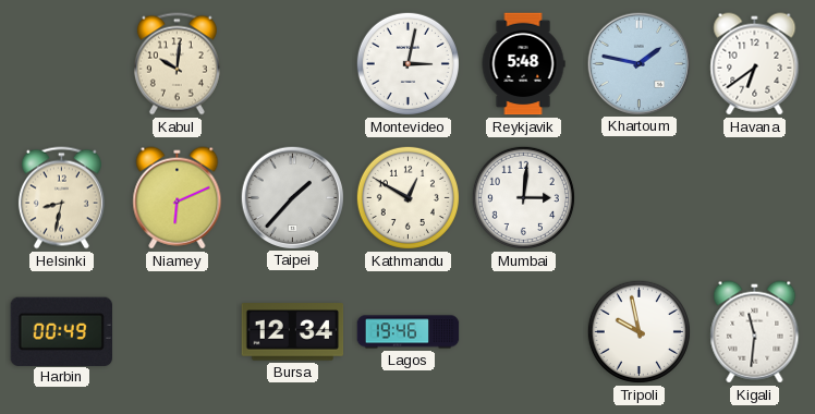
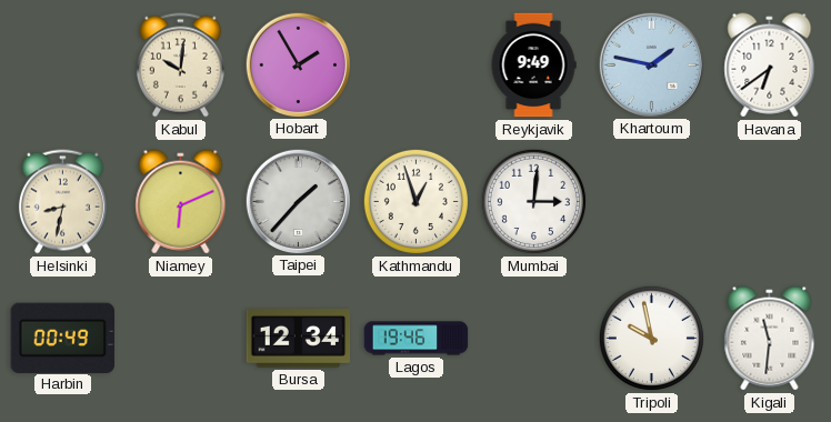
Hobart: none -> 1:55
Montevideo: 3:02 -> none
Reykjavik: 5:48 -> 9:49
Kathmandu: 12:50 -> 12:57
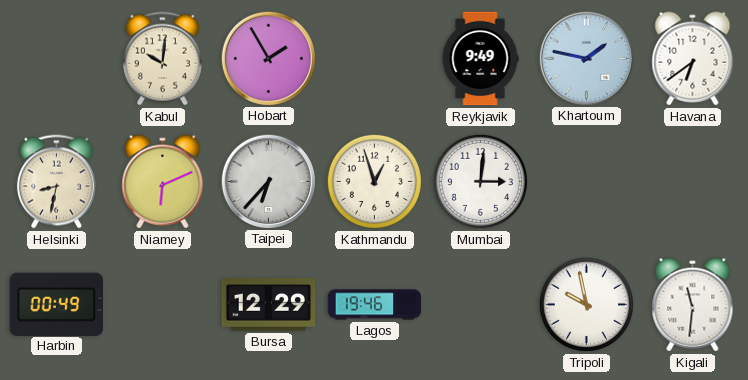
Taipei: 1:37 -> 6:37
Bursa: 12:34 -> 12:29
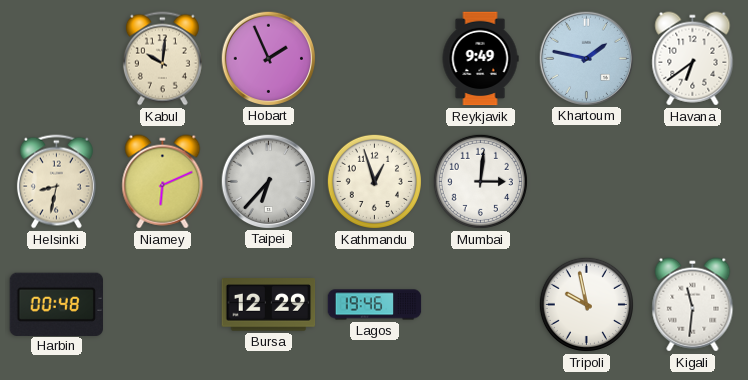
Hobart: 1:55 -> 1:56
Harbin: 00:49 -> 00:48
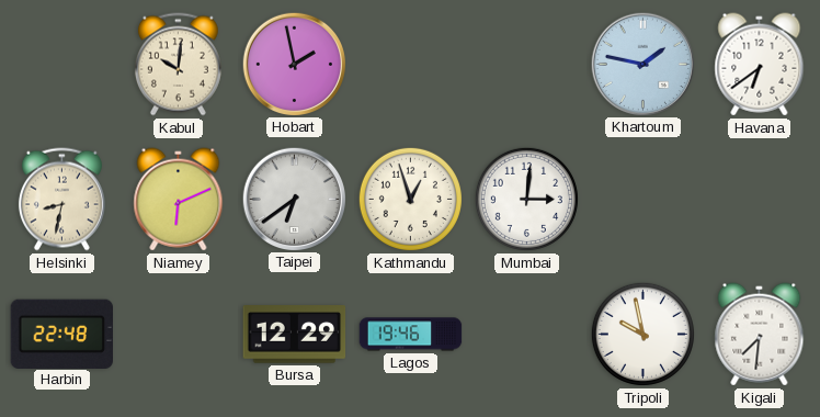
Hobart: 1:56 -> 1:58
Reykjavik: 9:49 -> none
Taipei: 6:37 -> 6:39
Harbin: 00:48 -> 22:48
Kigali: 11:31 -> 7:31
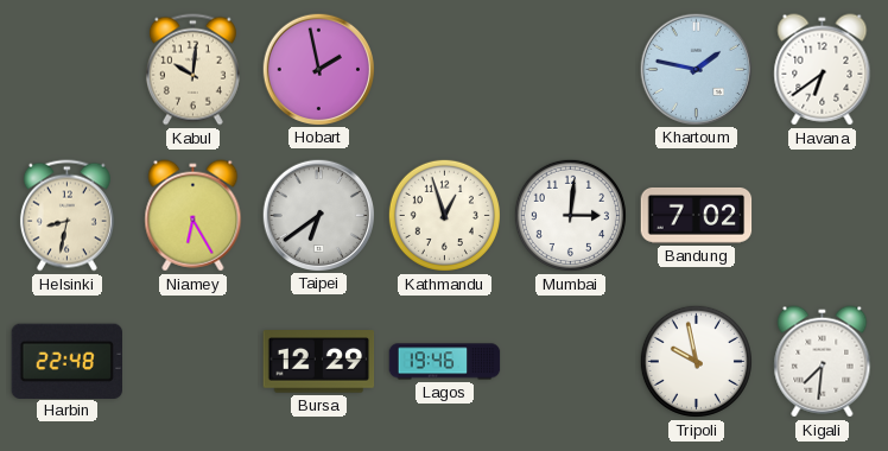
Niamey: 6:11 -> 6:25
Bandung: none -> 7:02
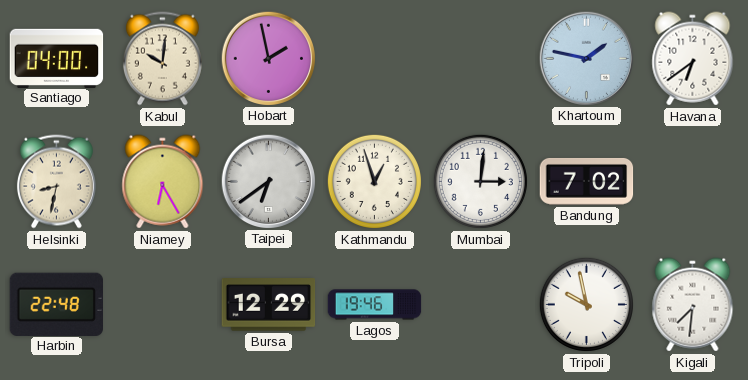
Santiago: none -> 04:00
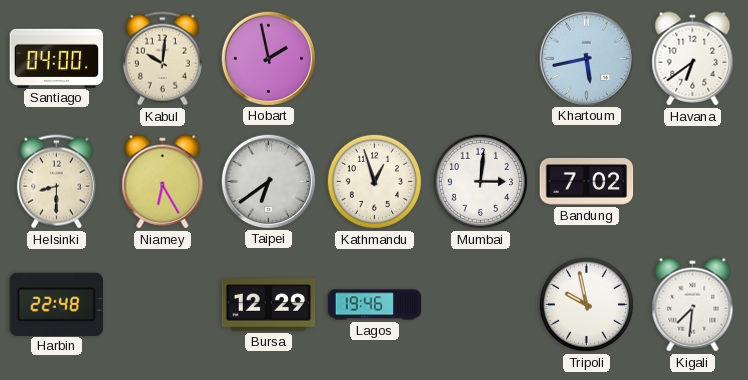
Khartoum: 1:47 -> 5:43
Helsinki: 8:32 -> 8:30
